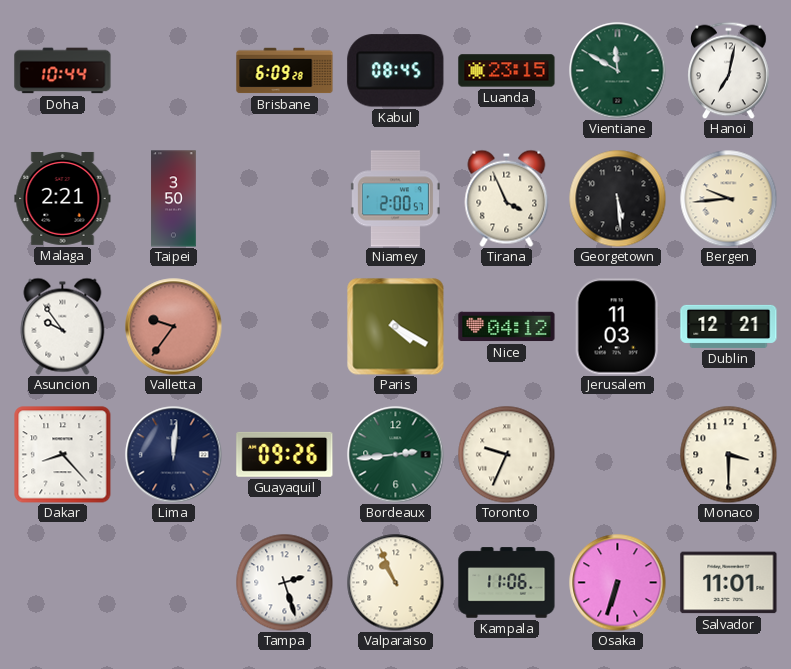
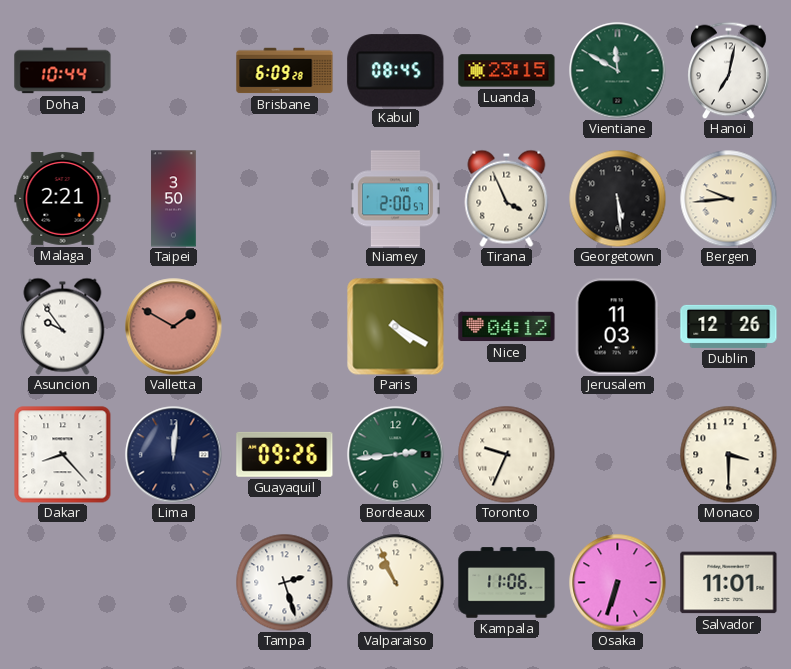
Valletta: 9:36 -> 1:50
Dublin: 12:21 -> 12:26
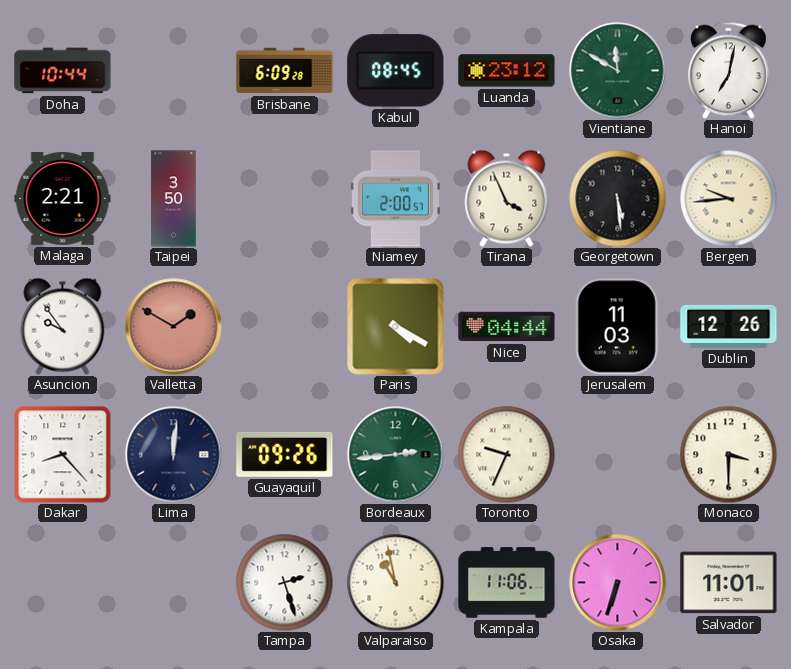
Luanda: 23:15 -> 23:12
Nice: 04:12 -> 04:44
Valparaiso: 10:56 -> 10:58
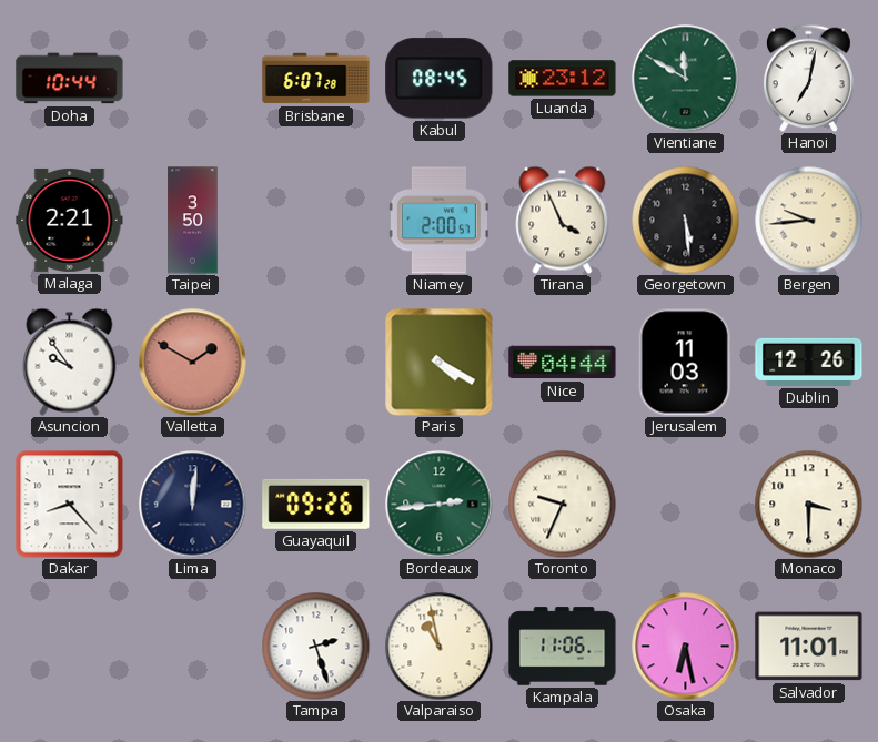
Brisbane: 6:09 -> 6:07
Osaka: 6:33 -> 6:28
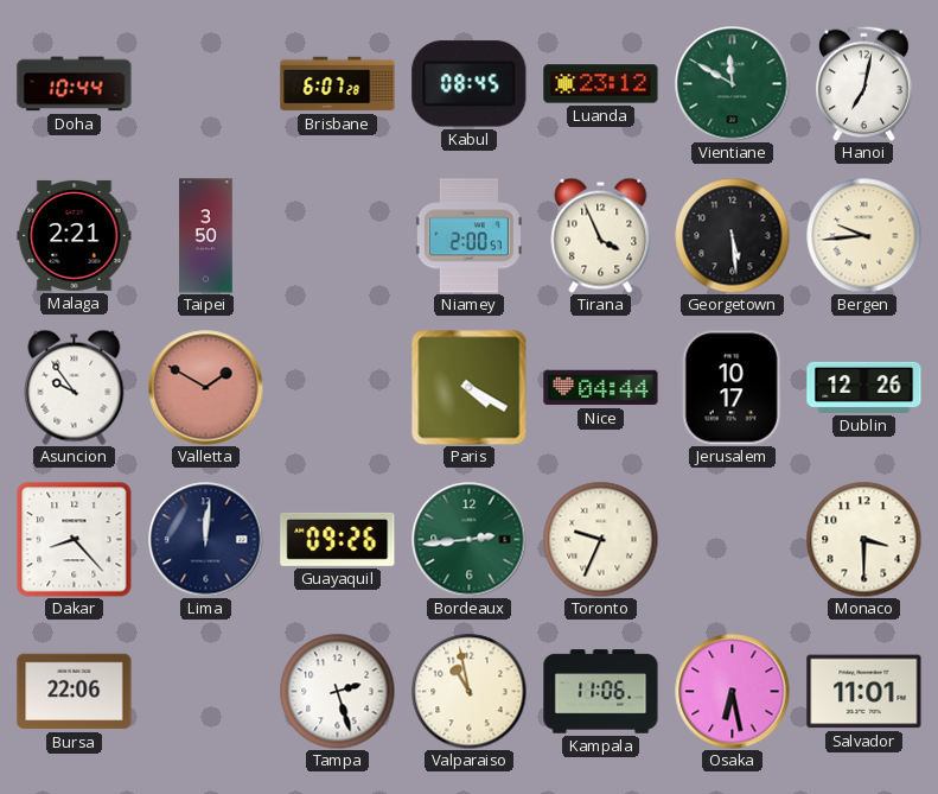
Jerusalem: 11:03 -> 10:17
Bursa: none -> 22:06
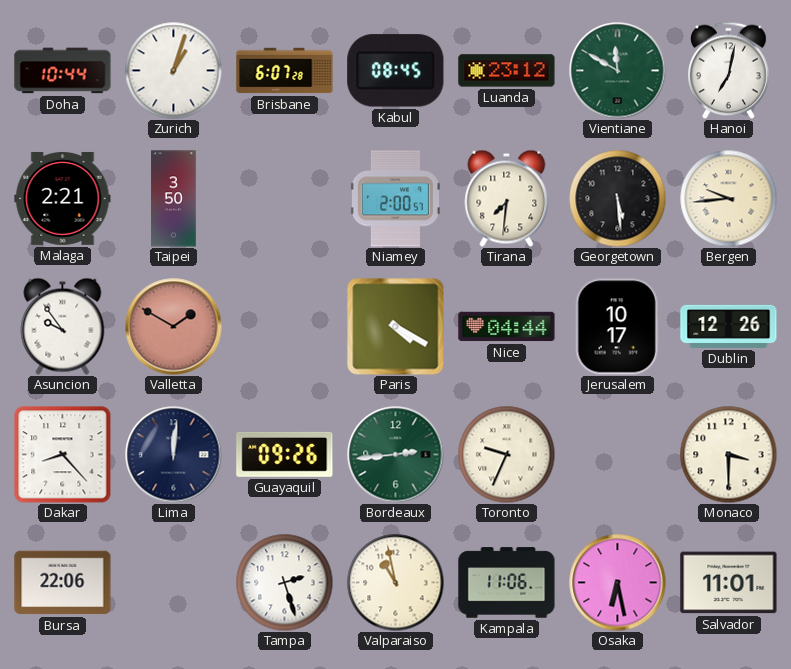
Zurich: none -> 1:03
Tirana: 3:56 -> 7:31
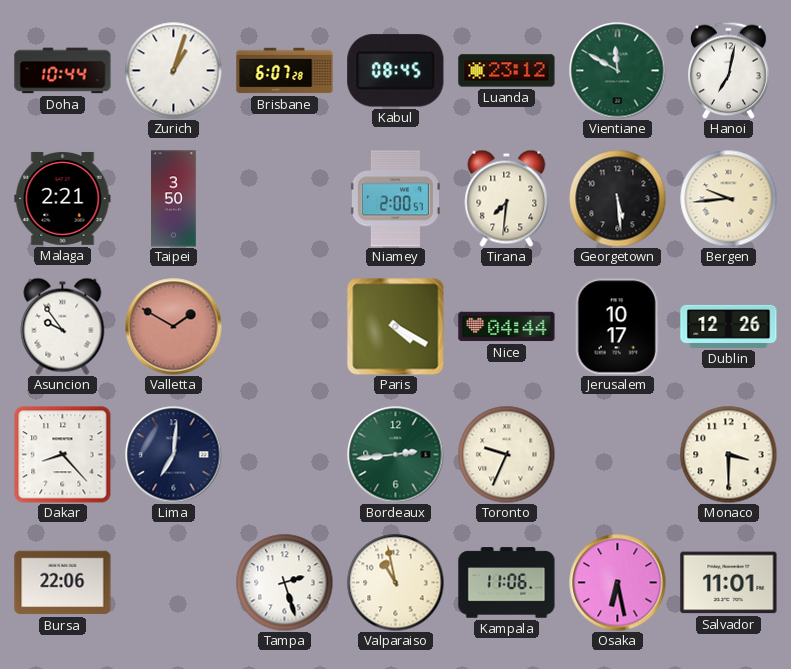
Lima: 12:01 -> 7:01
Guayaquil: 09:26 -> none
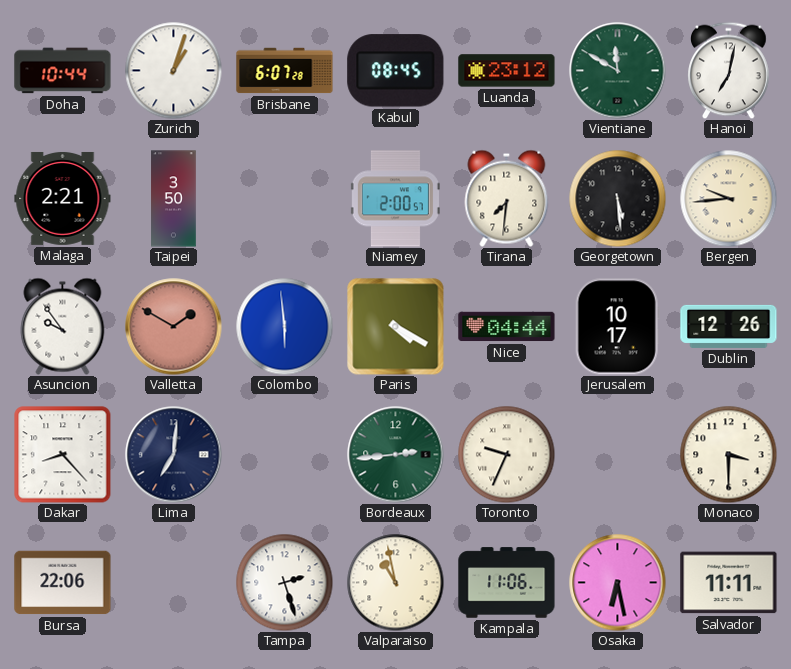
Colombo: none -> 5:59
Salvador: 11:01 -> 11:11
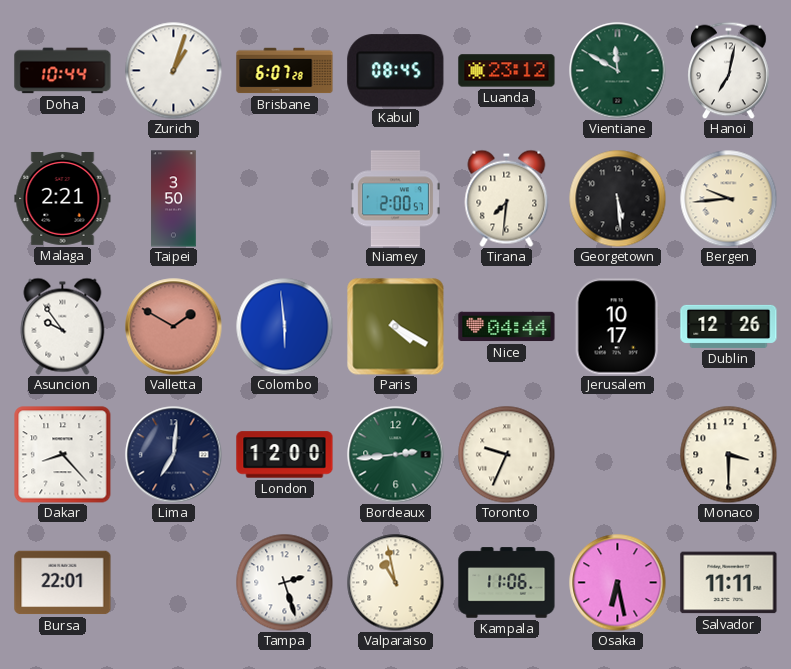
London: none -> 12:00
Bursa: 22:06 -> 22:01
